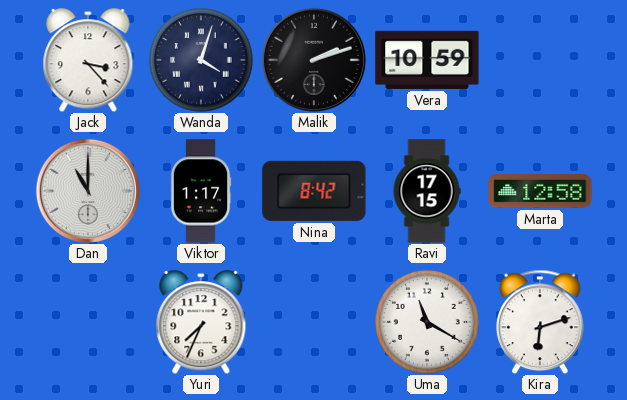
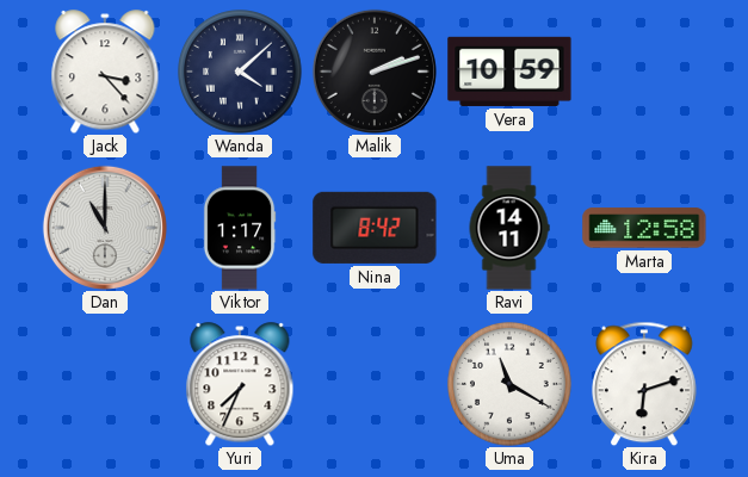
Wanda: 4:03 -> 4:08
Ravi: 17:15 -> 14:11
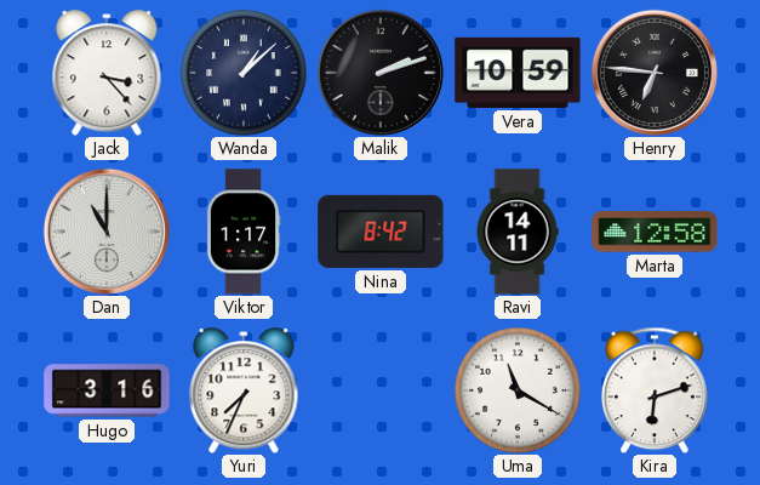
Wanda: 4:08 -> 1:08
Henry: none -> 6:46
Hugo: none -> 3:16
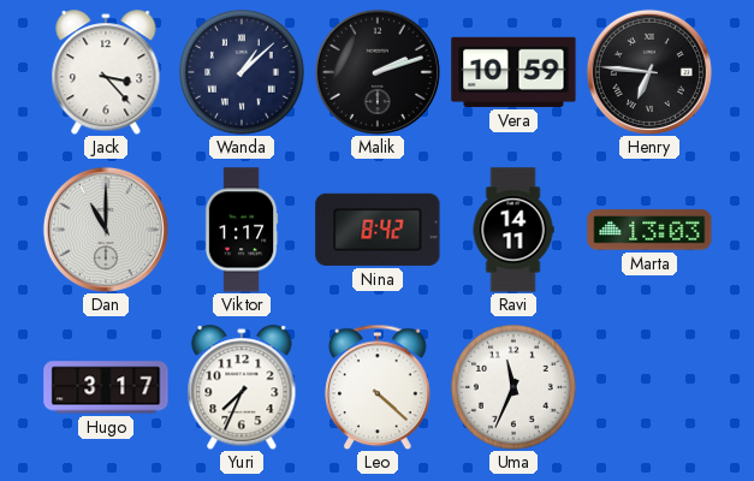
Marta: 12:58 -> 13:03
Hugo: 3:16 -> 3:17
Leo: none -> 4:22
Uma: 11:20 -> 11:34
Kira: 6:12 -> none
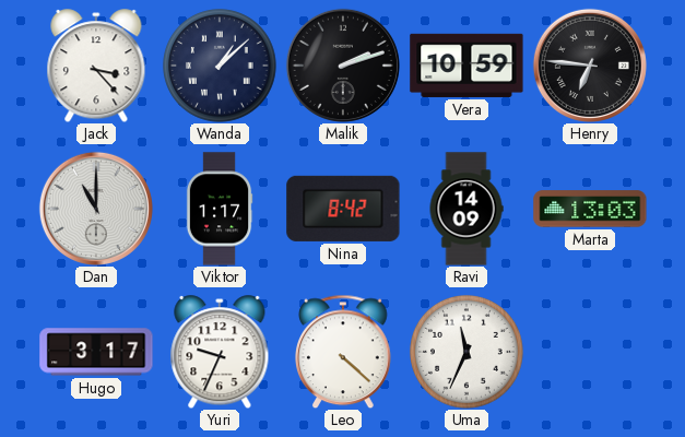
Ravi: 14:11 -> 14:09
Yuri: 7:34 -> 9:34
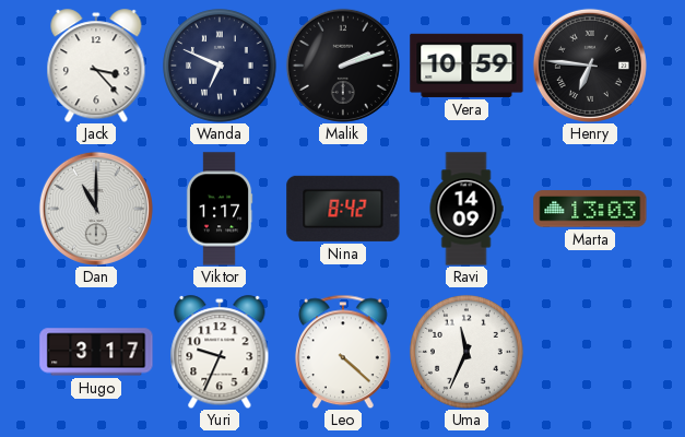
Wanda: 1:08 -> 6:49
